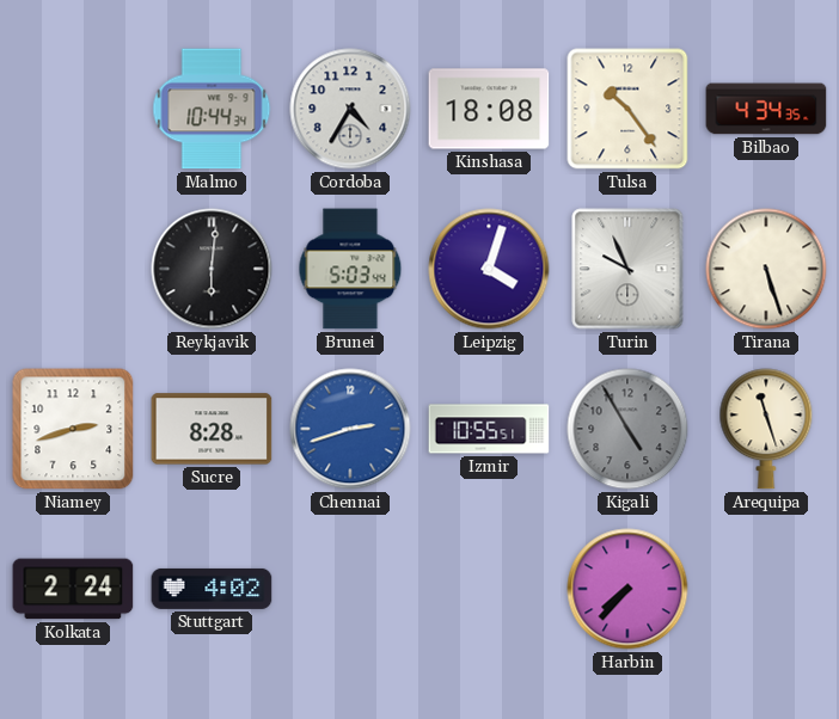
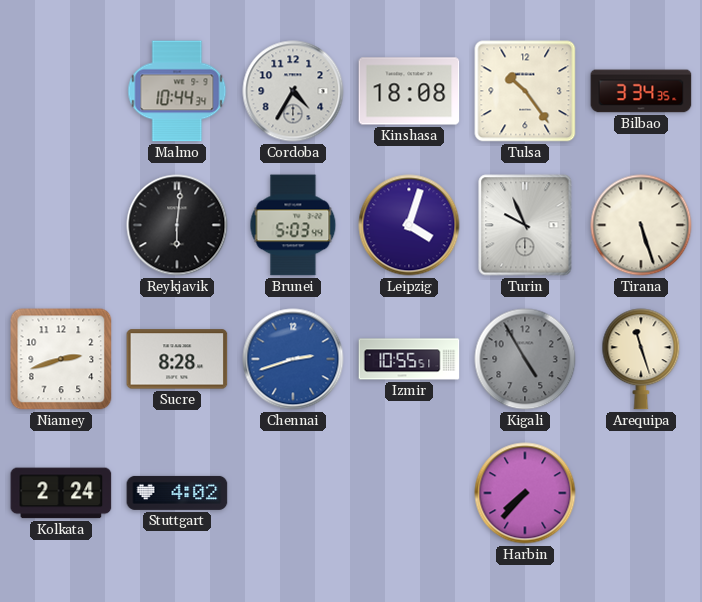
Bilbao: 4:34 -> 3:34
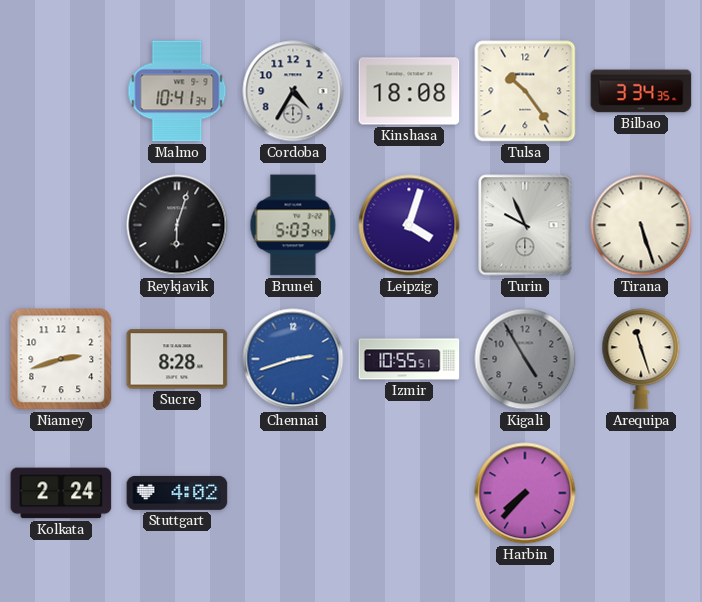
Malmo: 10:44 -> 10:41
Reykjavik: 6:01 -> 6:03
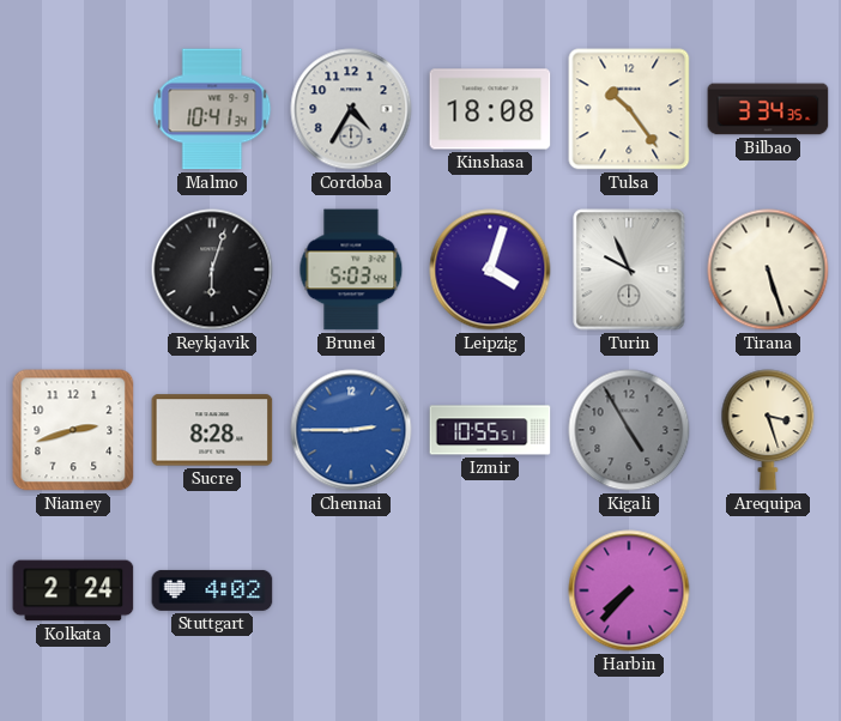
Chennai: 2:42 -> 2:45
Arequipa: 11:27 -> 3:27
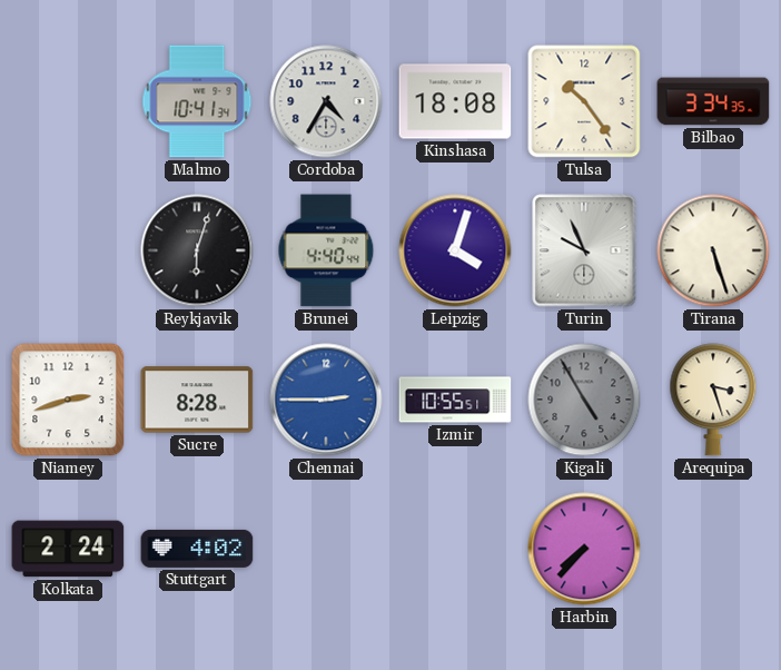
Brunei: 5:03 -> 4:40
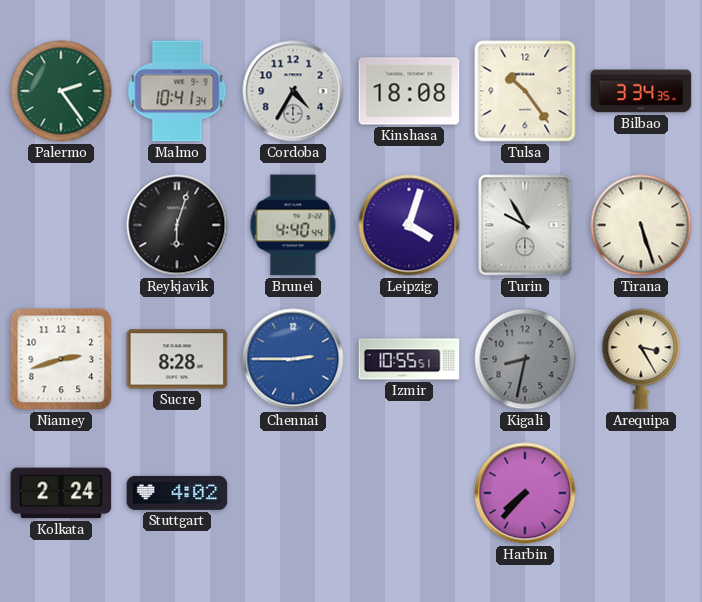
Palermo: none -> 2:24
Turin: 9:56 -> 9:55
Kigali: 4:55 -> 8:32
Arequipa: 3:27 -> 3:25
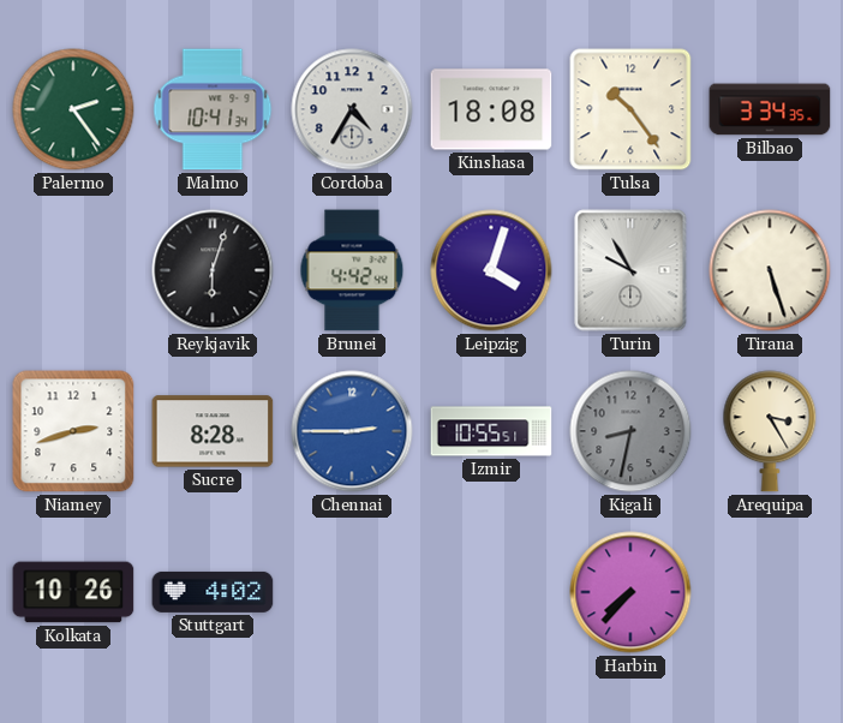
Brunei: 4:40 -> 4:42
Kolkata: 2:24 -> 10:26
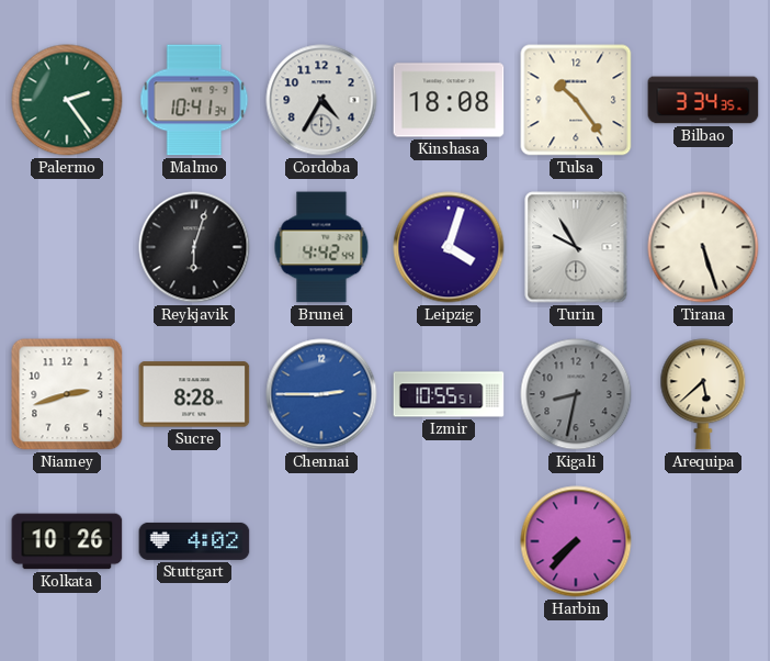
Arequipa: 3:25 -> 5:38
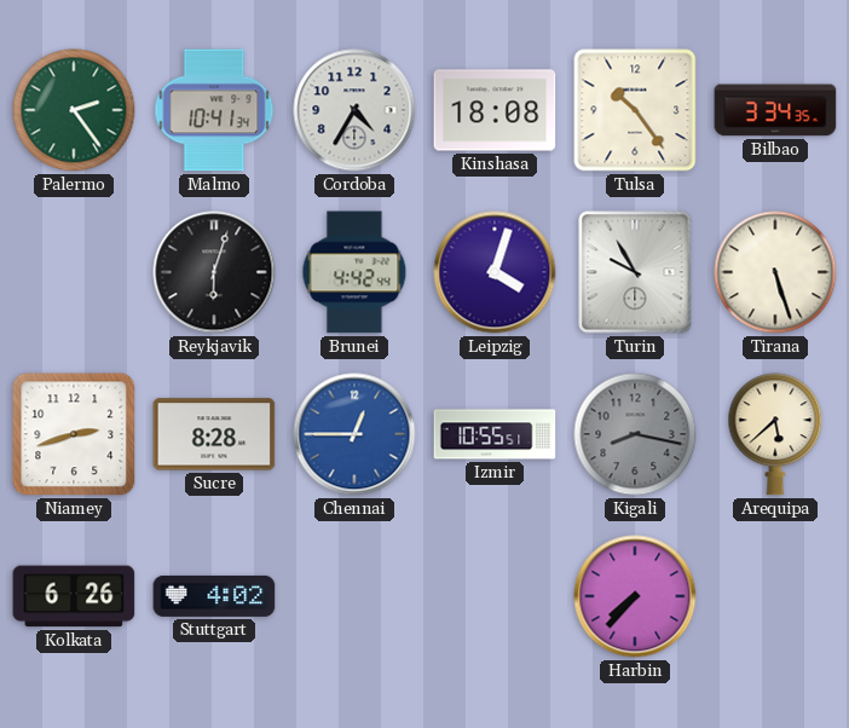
Chennai: 2:45 -> 12:45
Kigali: 8:32 -> 8:17
Kolkata: 10:26 -> 6:26
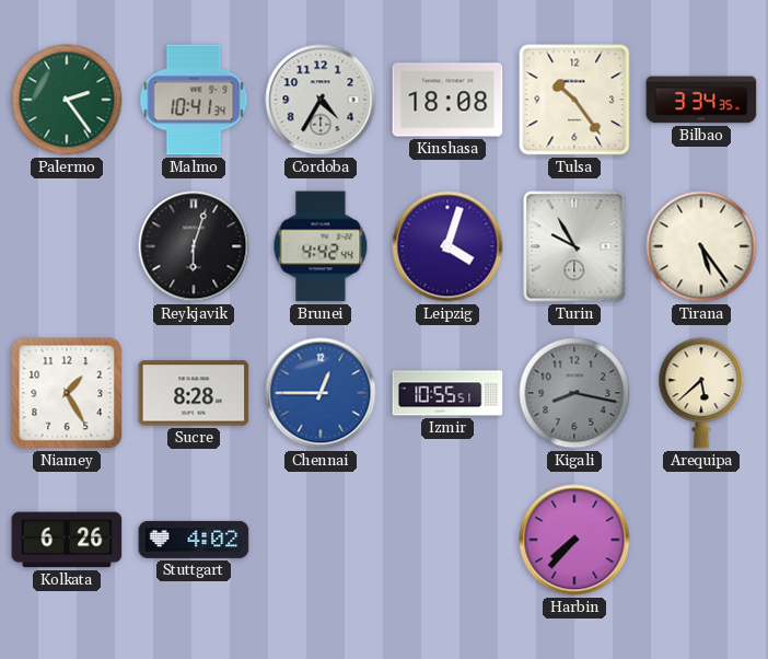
Tirana: 5:27 -> 5:24
Niamey: 2:42 -> 1:25
